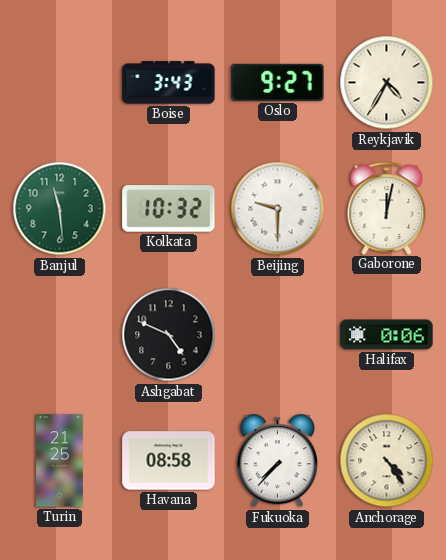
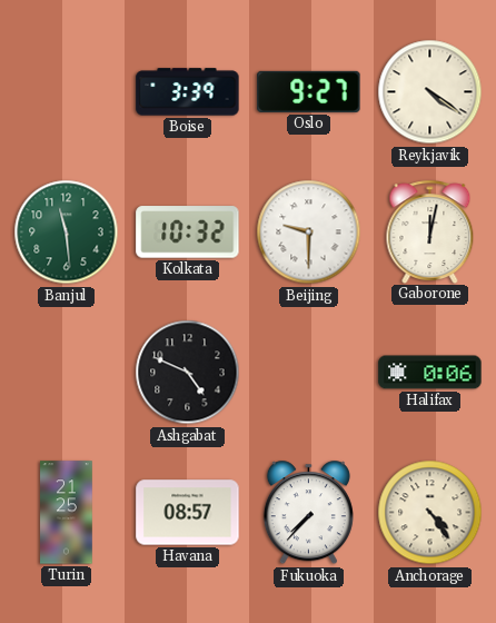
Boise: 3:43 -> 3:39
Reykjavik: 4:35 -> 4:21
Havana: 08:58 -> 08:57
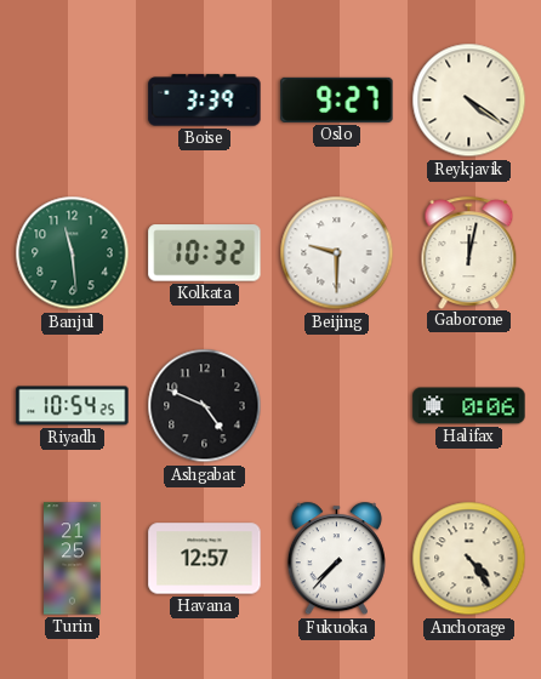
Riyadh: none -> 10:54
Havana: 08:57 -> 12:57
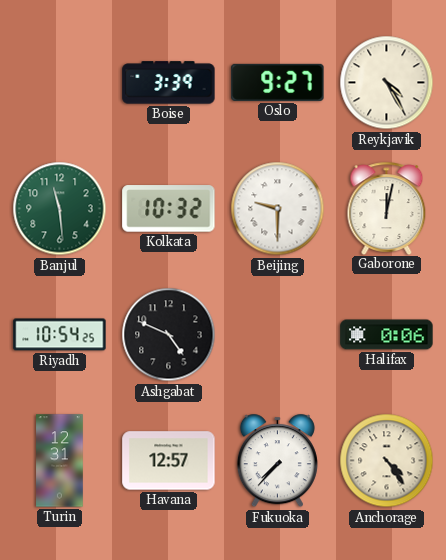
Reykjavik: 4:21 -> 4:25
Turin: 21:25 -> 12:31
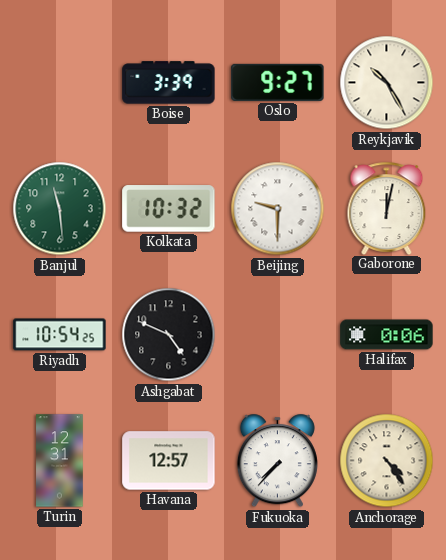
Reykjavik: 4:25 -> 10:25
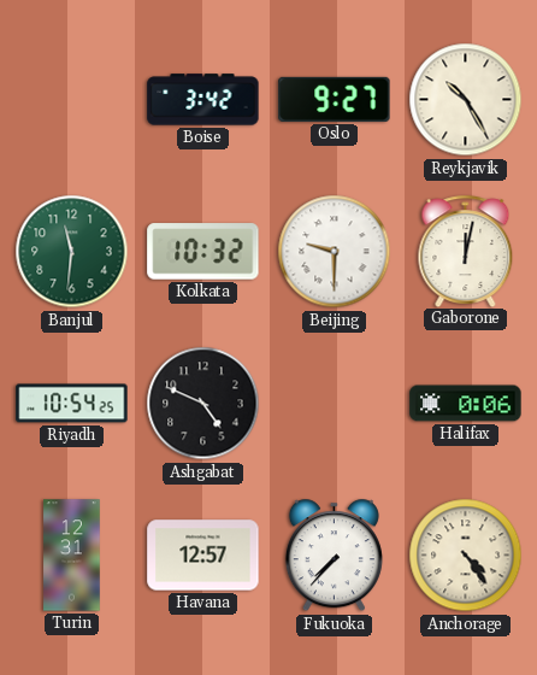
Boise: 3:39 -> 3:42
Banjul: 11:29 -> 11:31
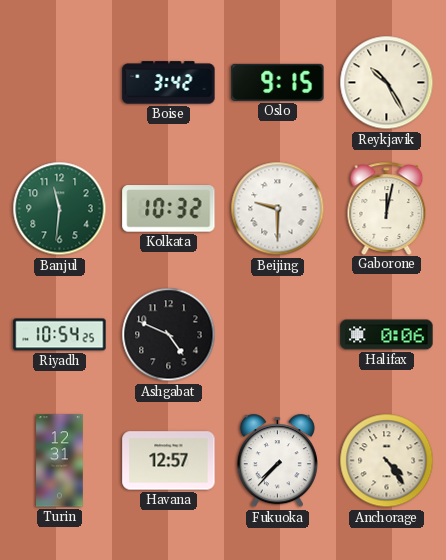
Oslo: 9:27 -> 9:15
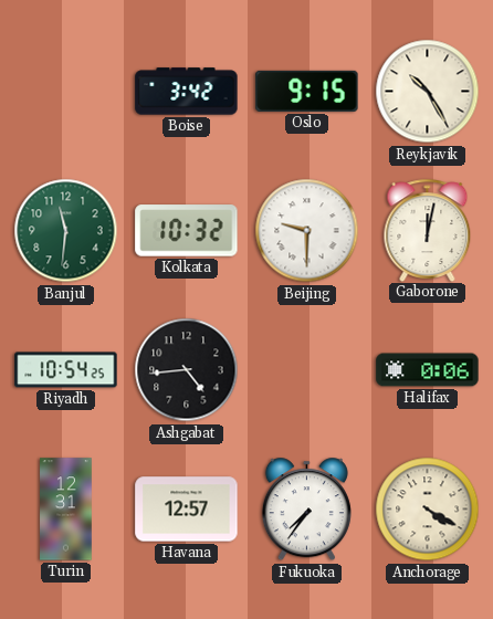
Ashgabat: 4:49 -> 4:44
Fukuoka: 7:37 -> 7:36
Anchorage: 4:24 -> 4:20
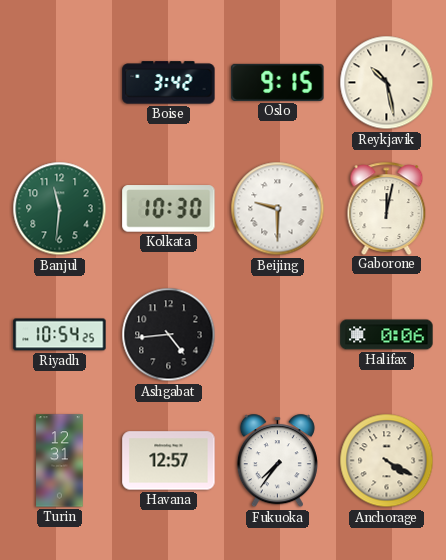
Reykjavik: 10:25 -> 10:28
Kolkata: 10:32 -> 10:30
